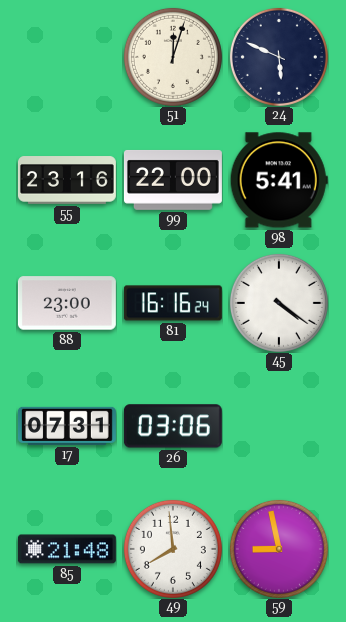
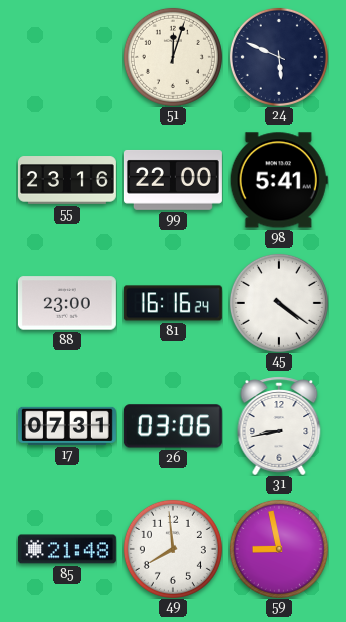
31: none -> 8:43
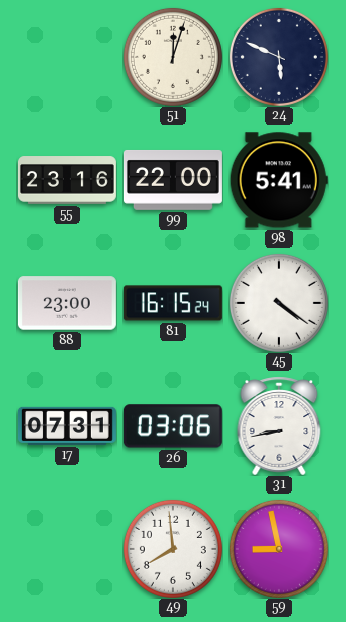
81: 16:16 -> 16:15
85: 21:48 -> none
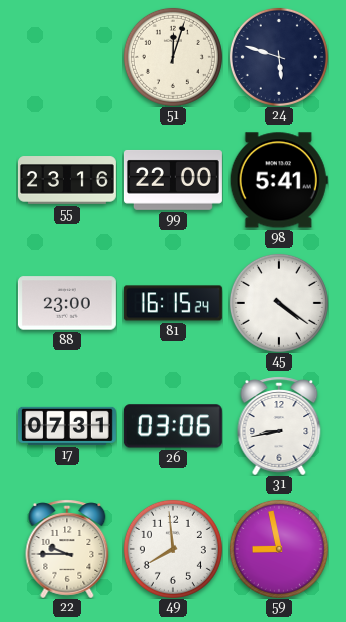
24: 5:49 -> 5:48
22: none -> 9:45
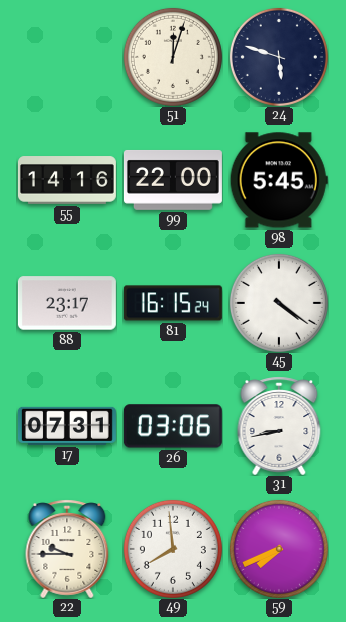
55: 23:16 -> 14:16
98: 5:41 -> 5:45
88: 23:00 -> 23:17
59: 8:58 -> 7:41
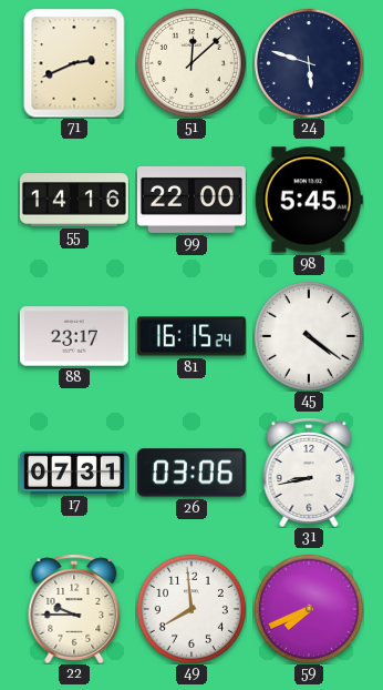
71: none -> 2:41
51: 12:03 -> 12:08
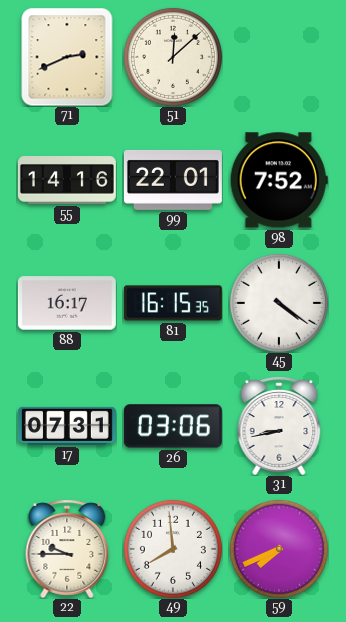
24: 5:48 -> none
99: 22:00 -> 22:01
98: 5:45 -> 7:52
88: 23:17 -> 16:17
81: 16:15:24 -> 16:15:35
